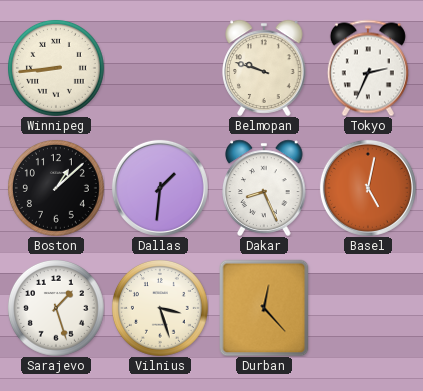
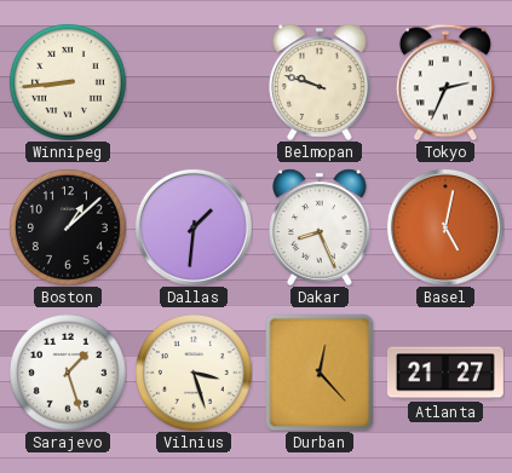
Atlanta: none -> 21:27
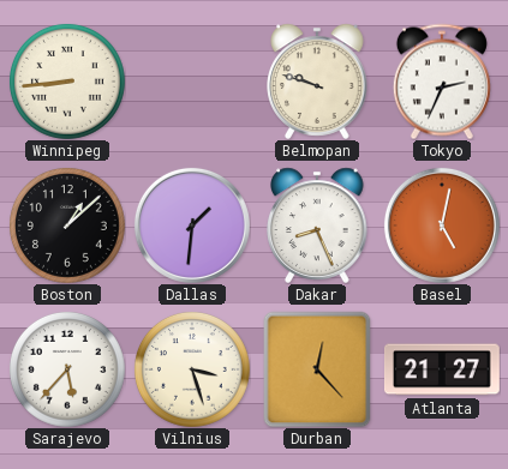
Sarajevo: 1:27 -> 5:37
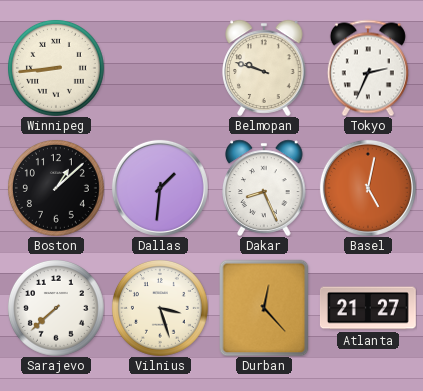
Sarajevo: 5:37 -> 7:38
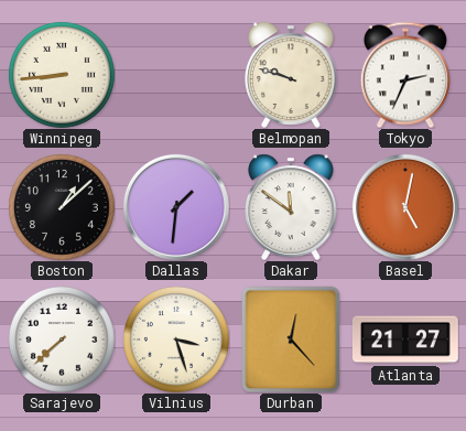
Dakar: 8:26 -> 11:51
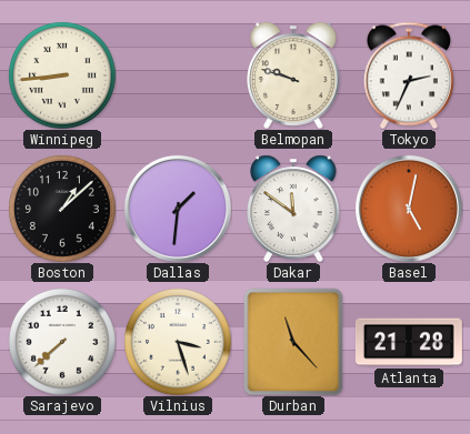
Durban: 12:23 -> 11:23
Atlanta: 21:27 -> 21:28
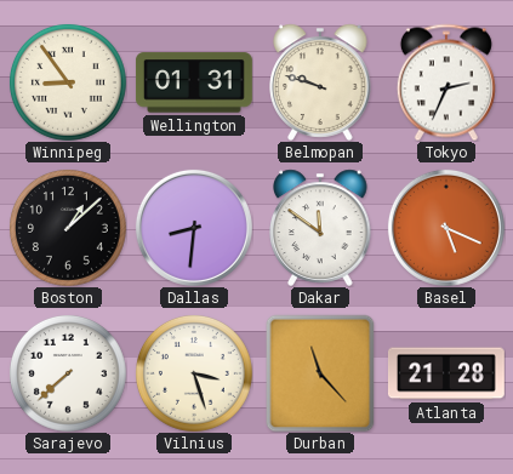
Winnipeg: 8:44 -> 8:54
Wellington: none -> 01:31
Dallas: 1:31 -> 8:31
Basel: 5:02 -> 5:19
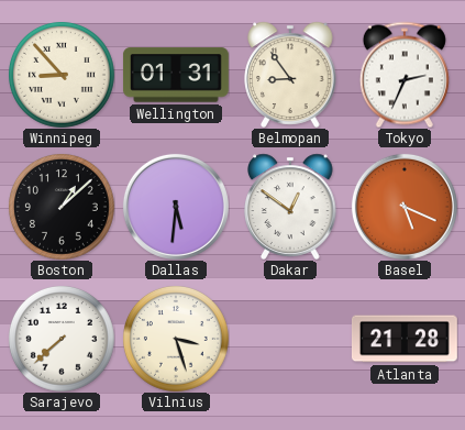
Winnipeg: 8:54 -> 8:53
Belmopan: 9:48 -> 8:54
Dallas: 8:31 -> 5:31
Dakar: 11:51 -> 12:51
Durban: 11:23 -> none
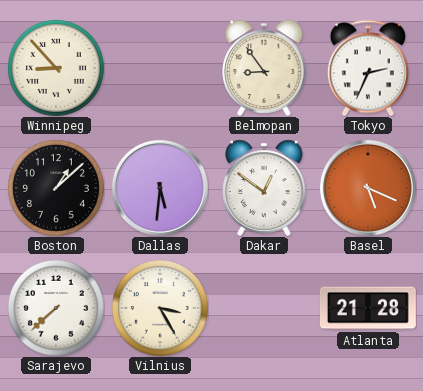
Wellington: 01:31 -> none
Vilnius: 3:27 -> 3:25
